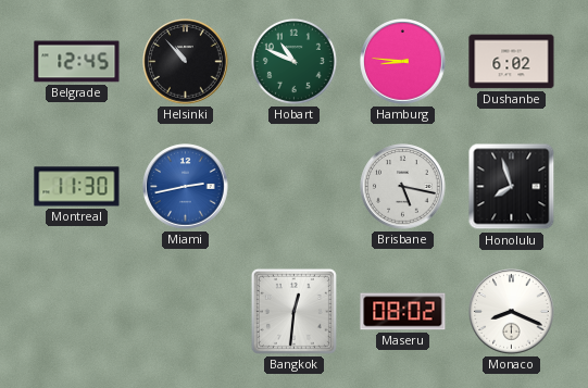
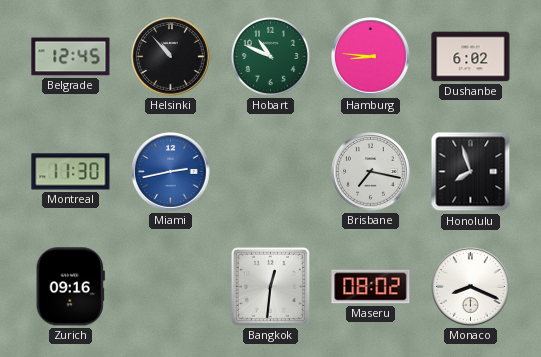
Brisbane: 5:17 -> 7:17
Zurich: none -> 09:16
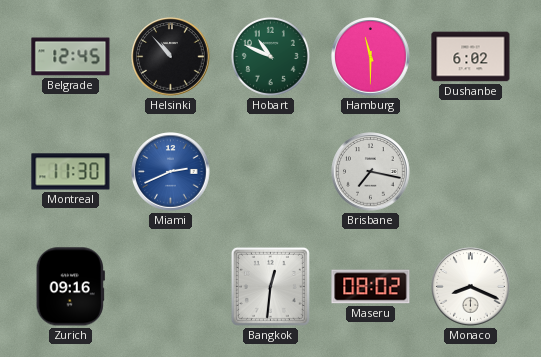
Hamburg: 8:46 -> 11:30
Miami: 2:43 -> 2:41
Honolulu: 7:57 -> none
